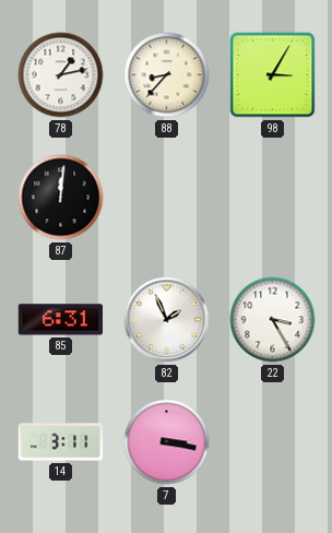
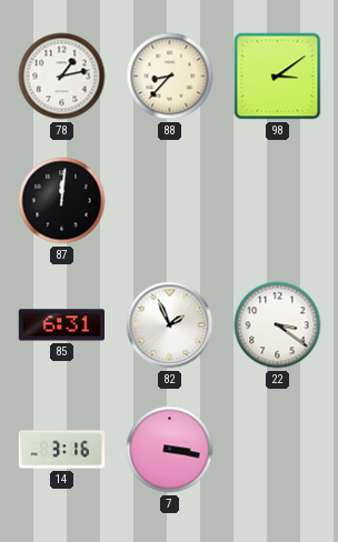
98: 3:05 -> 3:09
22: 3:25 -> 3:21
14: 3:11 -> 3:16
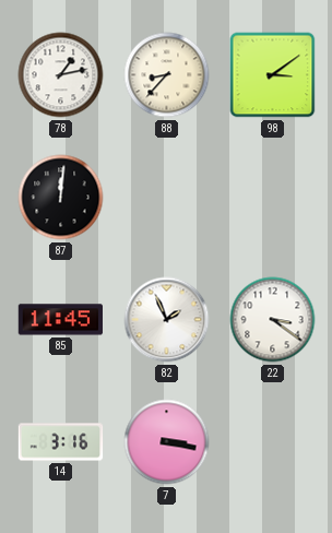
85: 6:31 -> 11:45
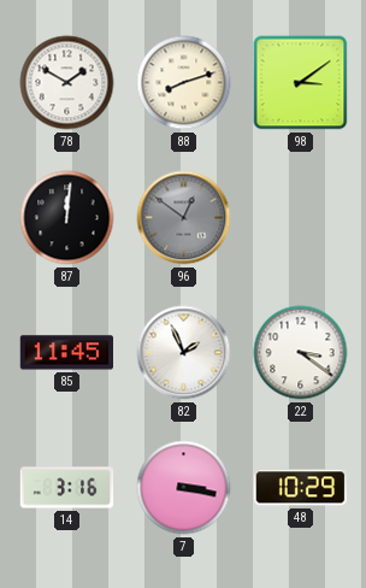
78: 1:13 -> 1:50
88: 8:37 -> 8:12
96: none -> 12:51
48: none -> 10:29
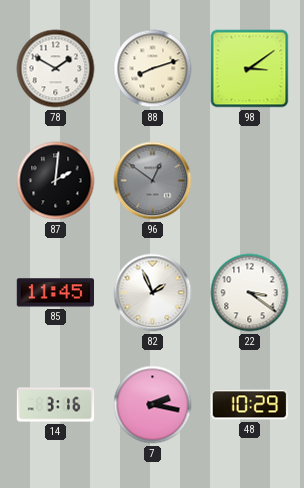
87: 12:01 -> 2:01
7: 3:17 -> 2:17
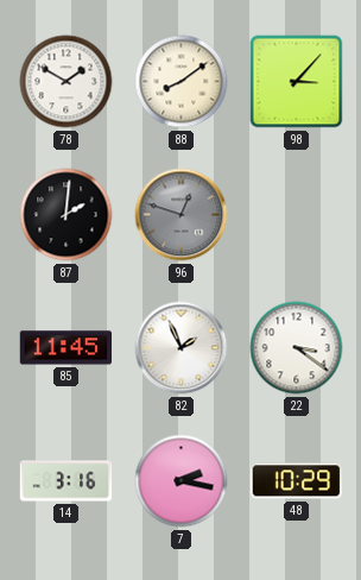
88: 8:12 -> 8:09
98: 3:09 -> 3:07
96: 12:51 -> 12:48
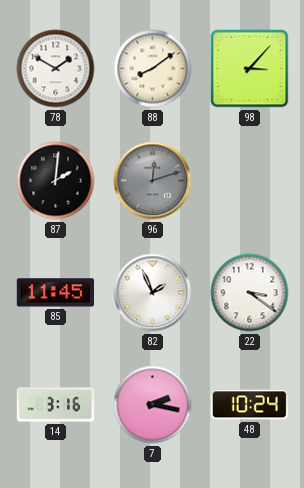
96: 12:48 -> 12:12
48: 10:29 -> 10:24
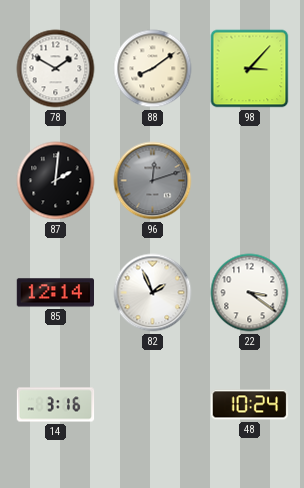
85: 11:45 -> 12:14
7: 2:17 -> none
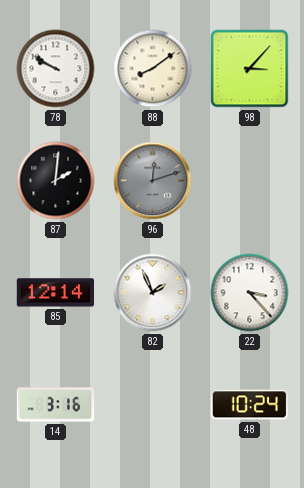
78: 1:50 -> 9:50
22: 3:21 -> 3:23
